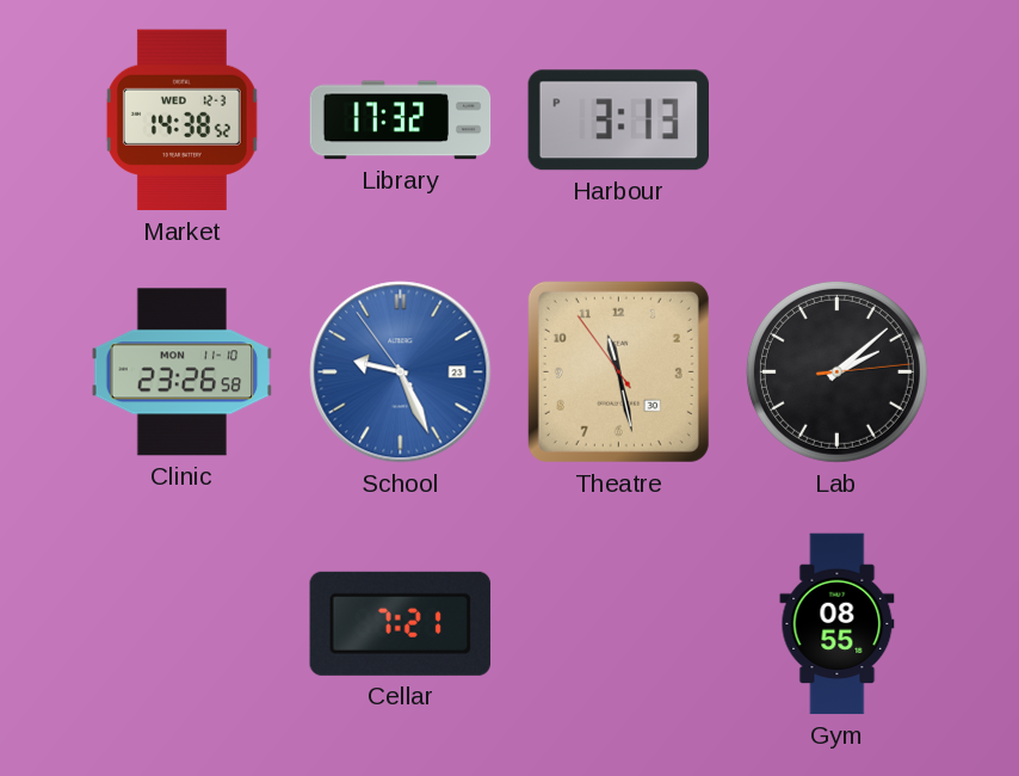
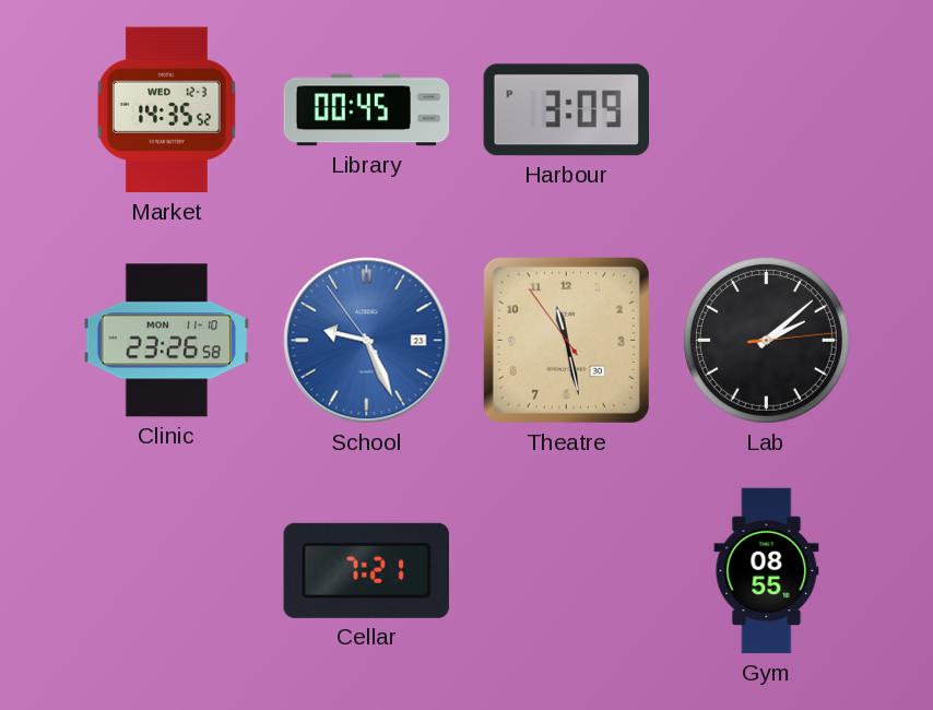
Market: 14:38 -> 14:35
Library: 17:32 -> 00:45
Harbour: 3:13 -> 3:09
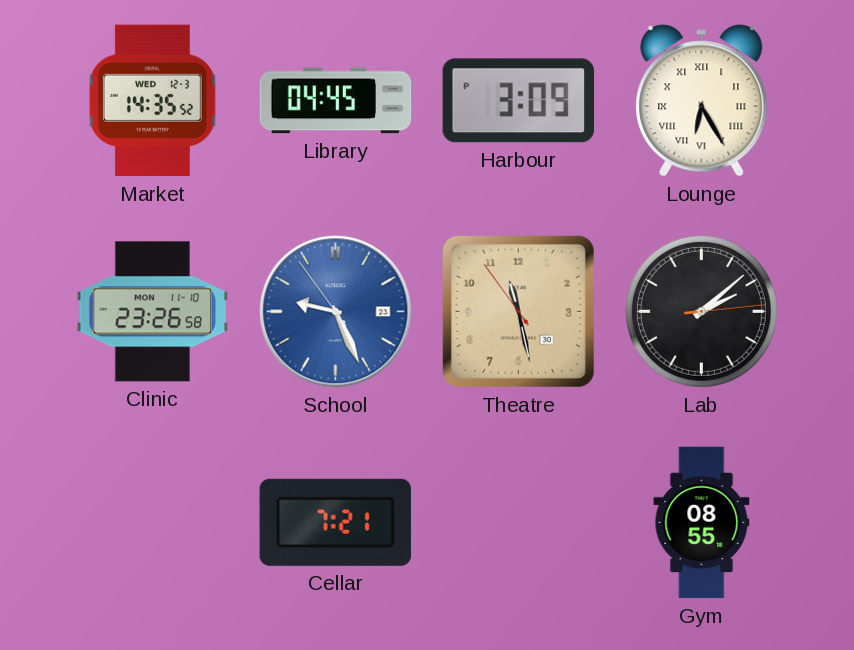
Library: 00:45 -> 04:45
Lounge: none -> 6:25
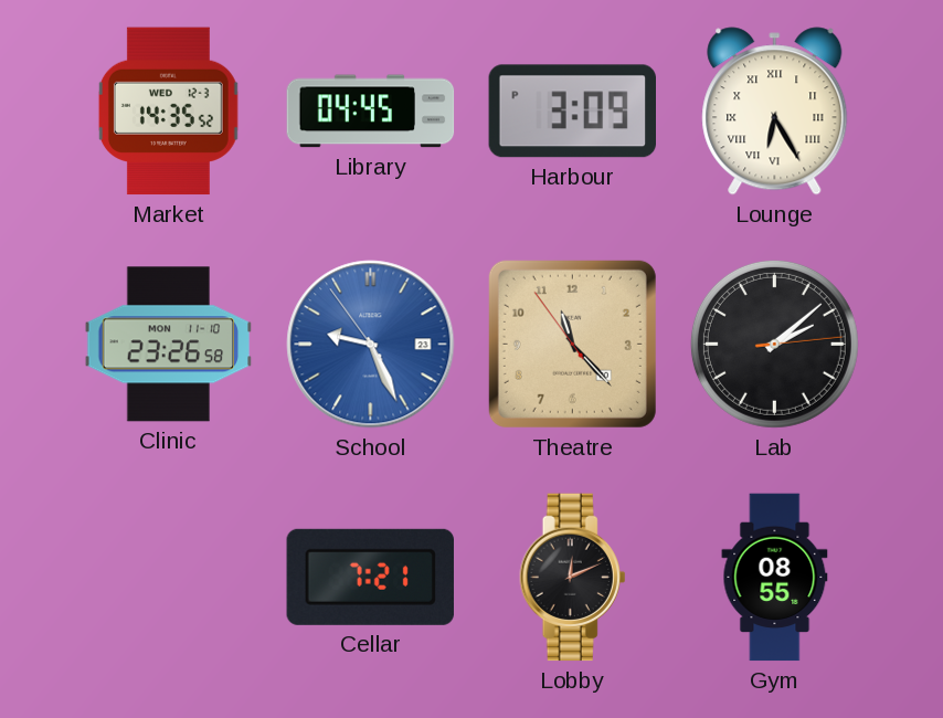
Theatre: 11:27 -> 11:22
Lobby: none -> 12:11
